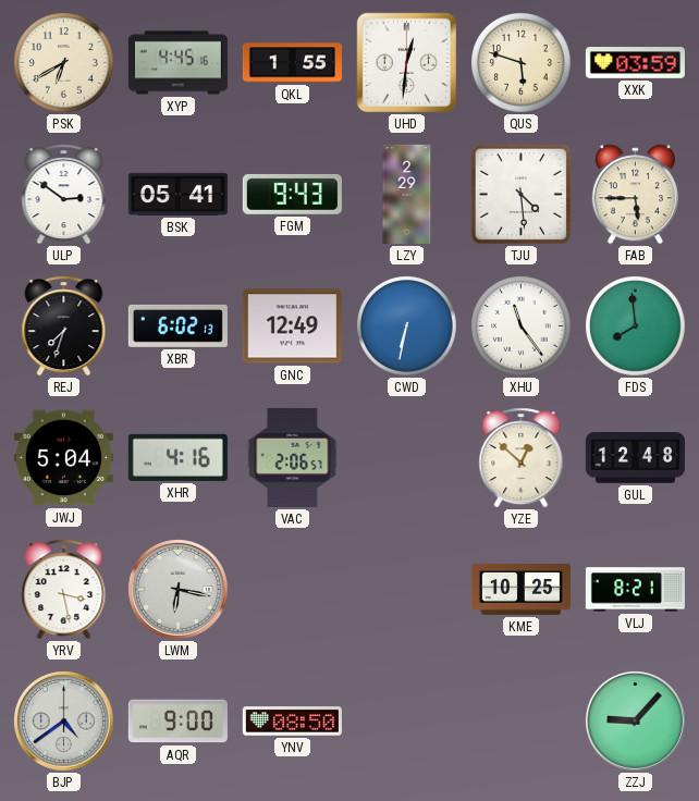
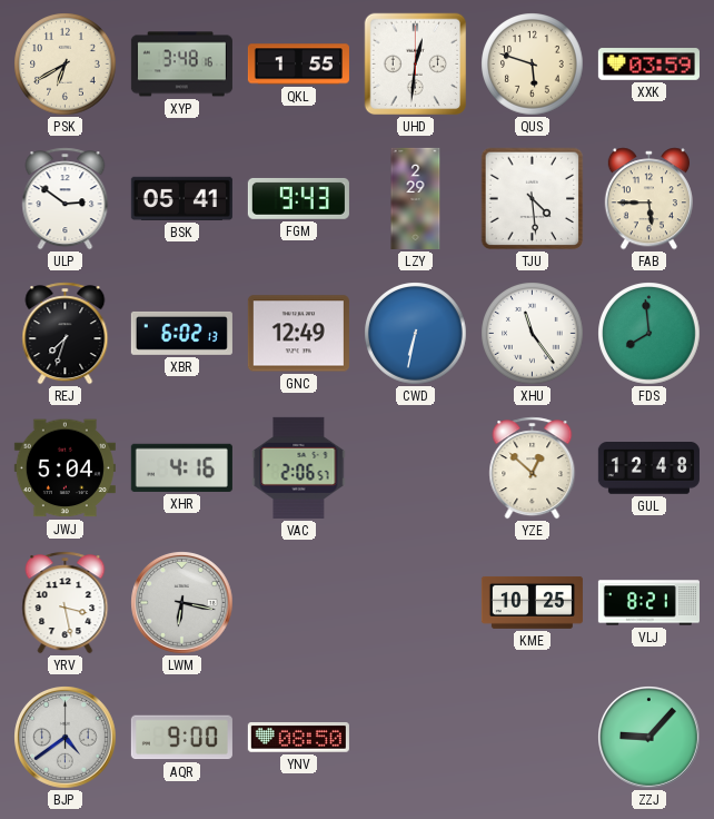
XYP: 4:45 -> 3:48
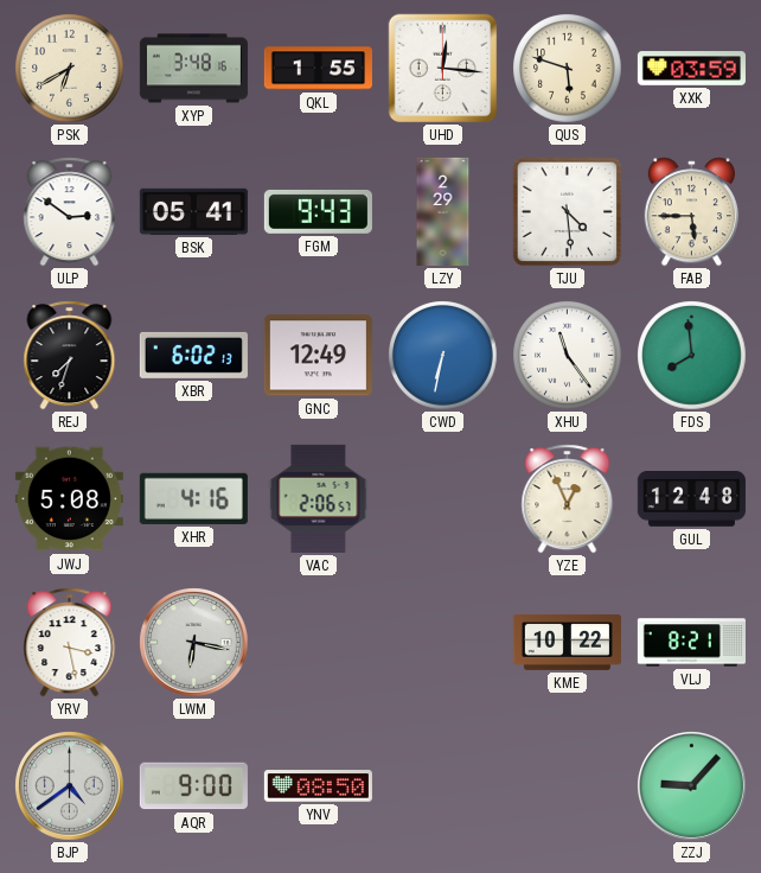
UHD: 12:31 -> 12:16
JWJ: 5:04 -> 5:08
YZE: 12:52 -> 12:56
KME: 10:25 -> 10:22
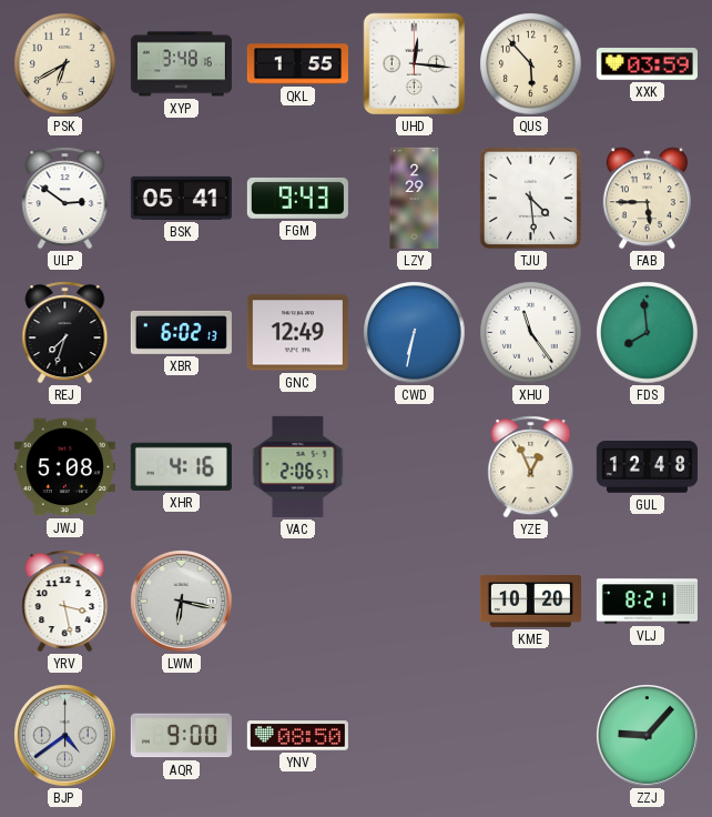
QUS: 5:48 -> 5:53
KME: 10:22 -> 10:20
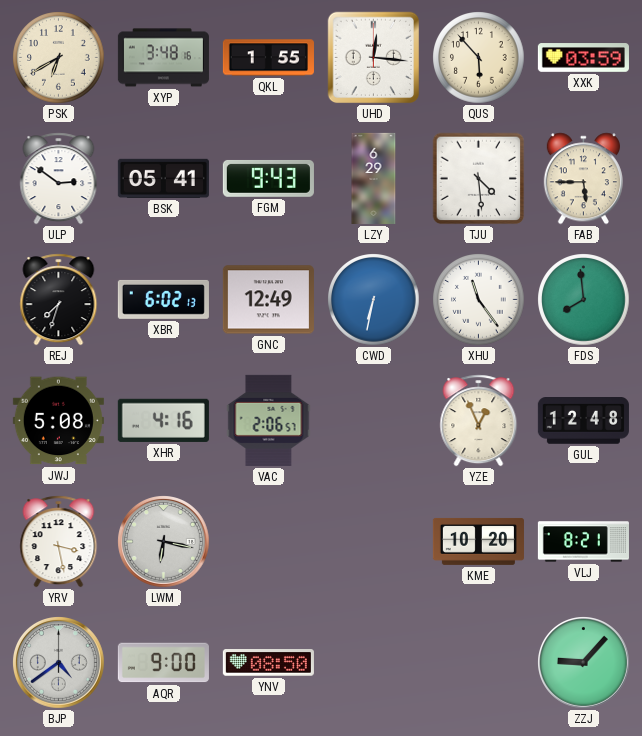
LZY: 2:29 -> 6:29
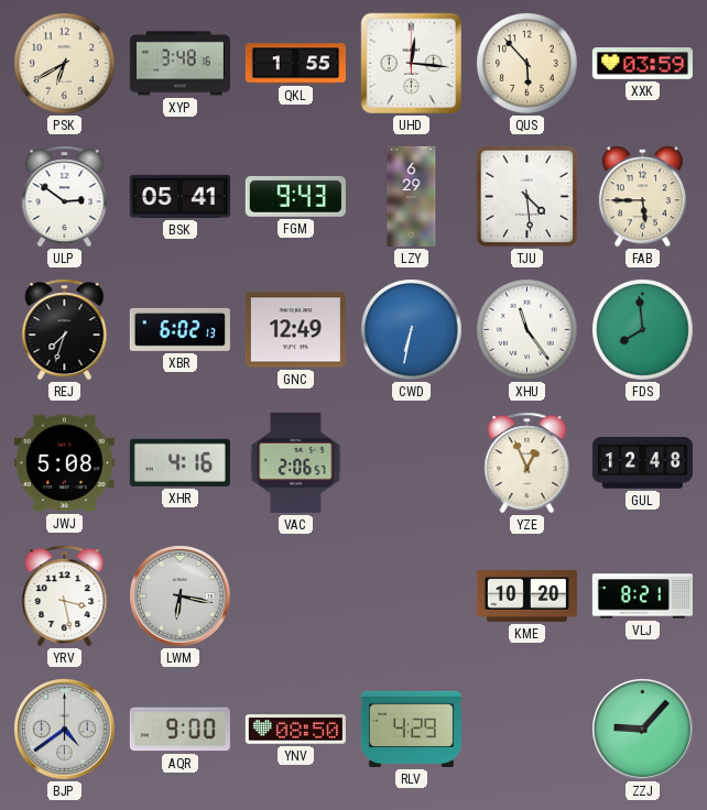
RLV: none -> 4:29
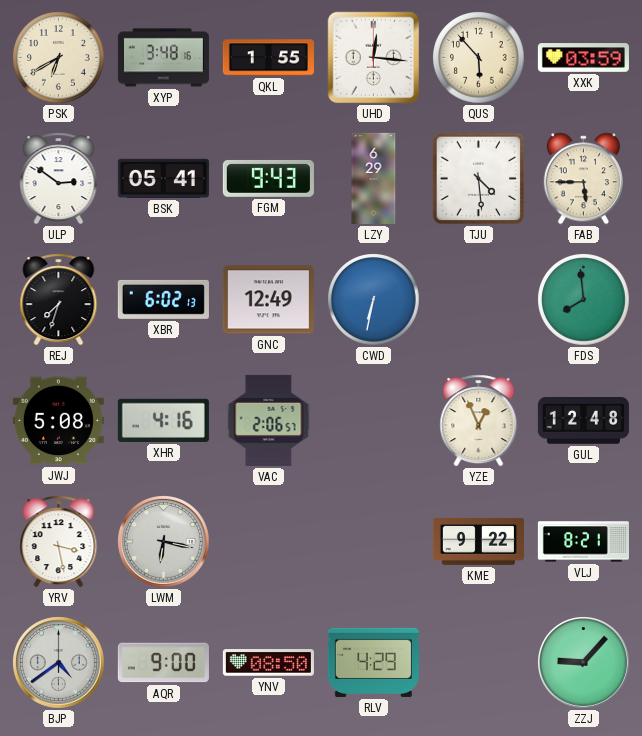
XHU: 11:24 -> none
KME: 10:20 -> 9:22
